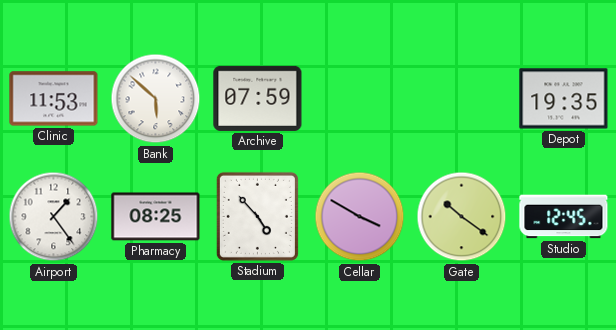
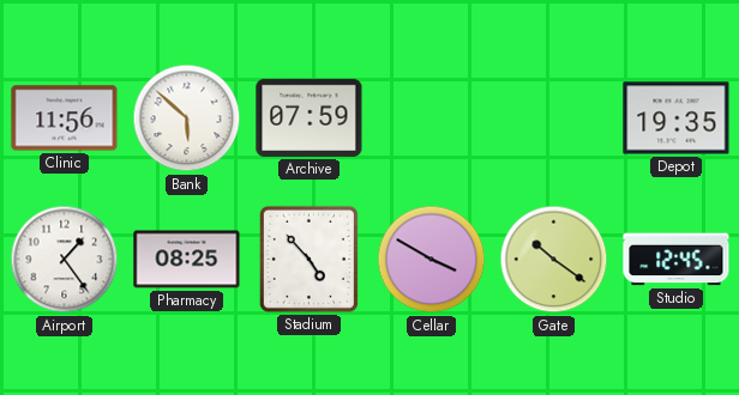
Clinic: 11:53 -> 11:56
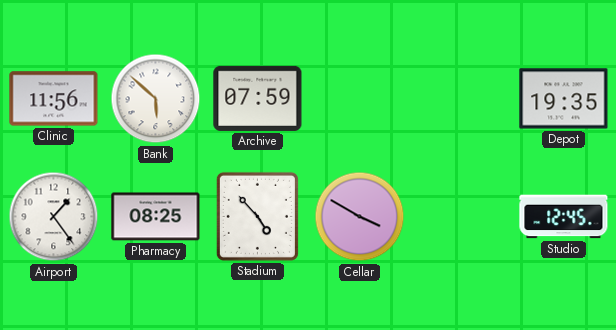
Gate: 10:21 -> none
